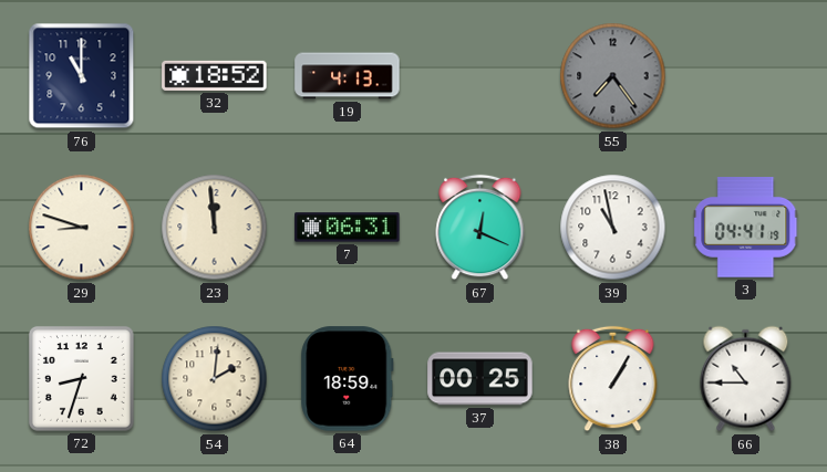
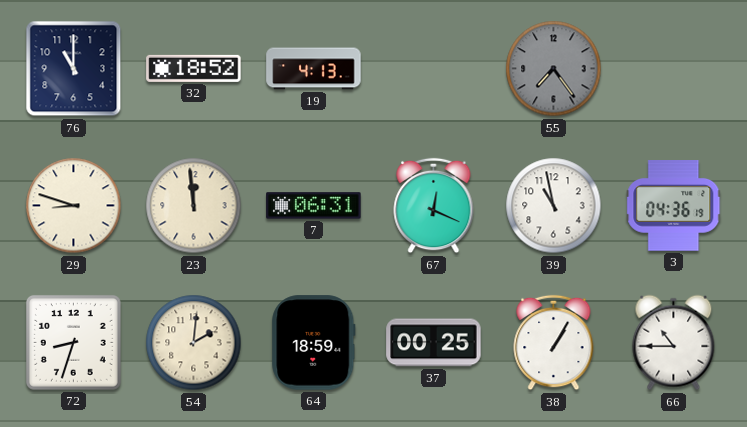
3: 04:41 -> 04:36
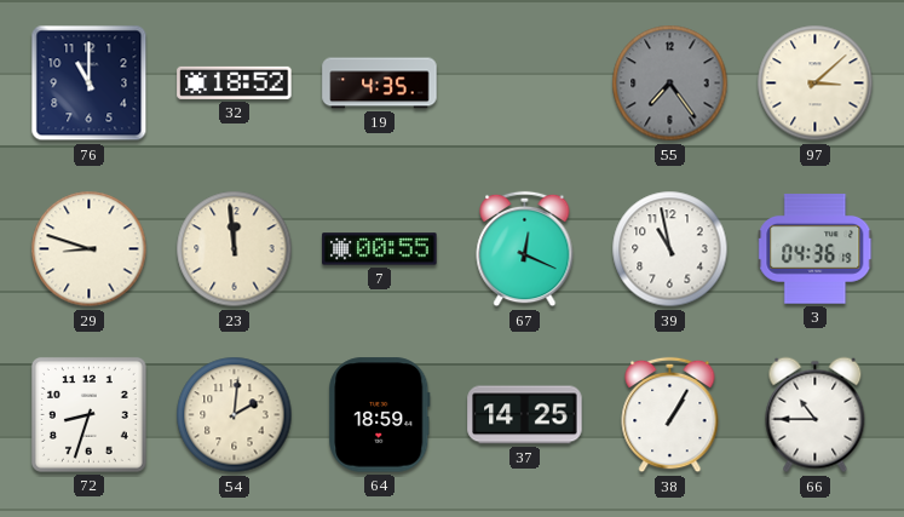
19: 4:13 -> 4:35
97: none -> 3:08
7: 06:31 -> 00:55
37: 00:25 -> 14:25
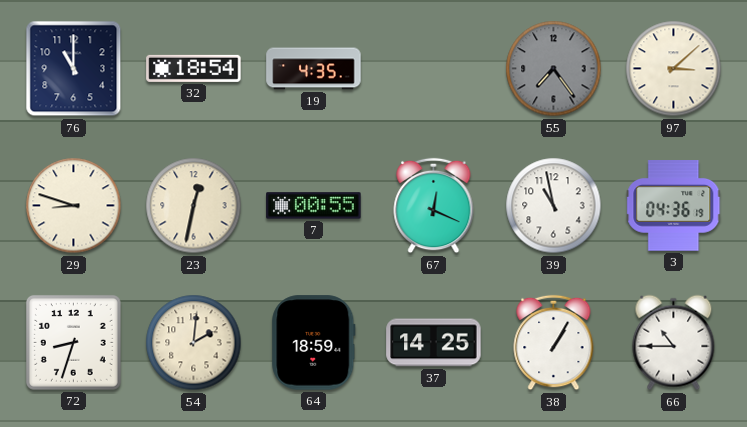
32: 18:52 -> 18:54
23: 11:59 -> 12:32
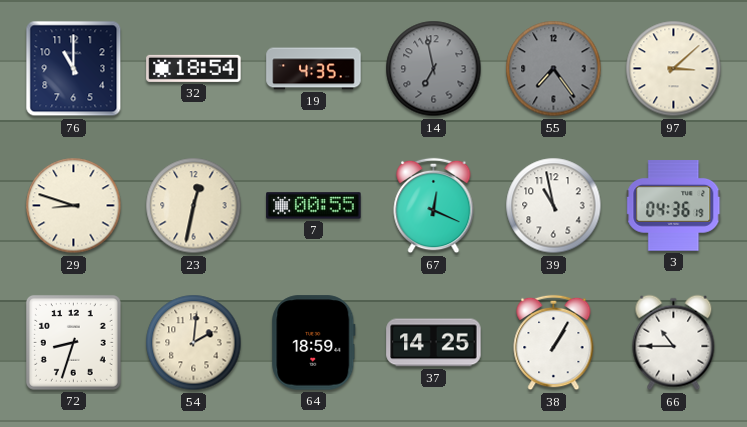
14: none -> 6:58
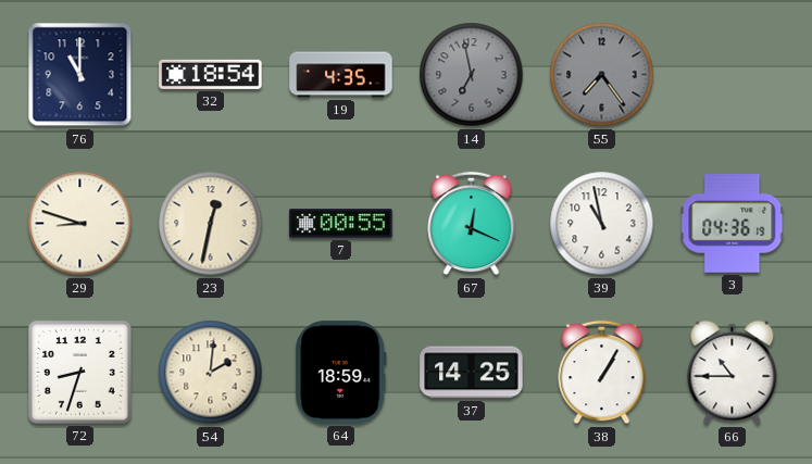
97: 3:08 -> none
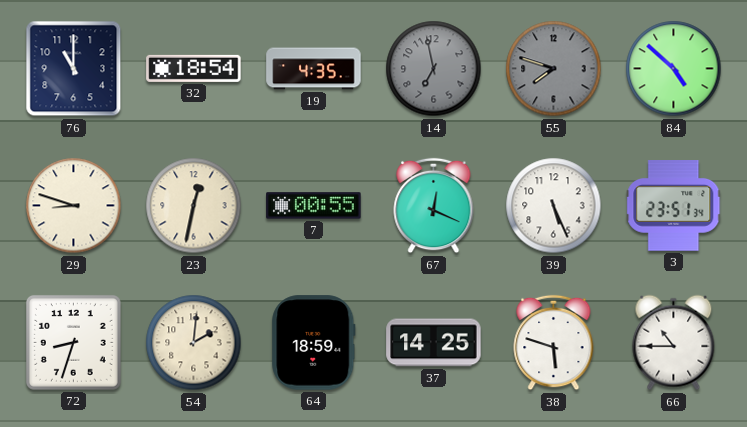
55: 7:24 -> 7:48
84: none -> 4:52
39: 10:58 -> 5:26
3: 04:36 -> 23:51
38: 1:05 -> 5:48
